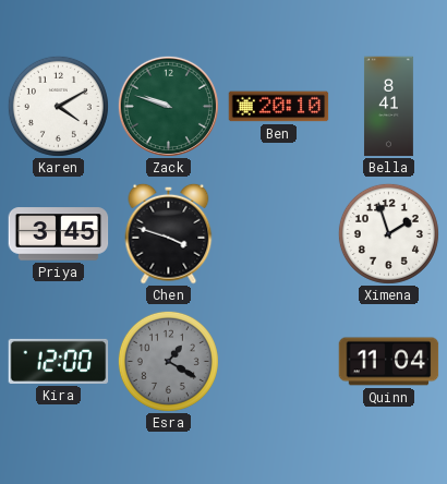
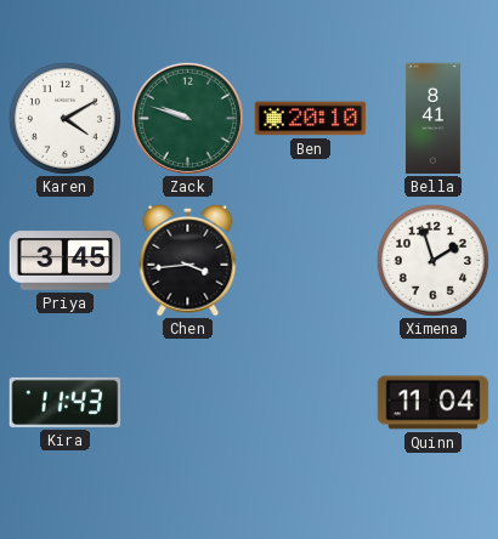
Chen: 3:48 -> 3:44
Kira: 12:00 -> 11:43
Esra: 1:20 -> none
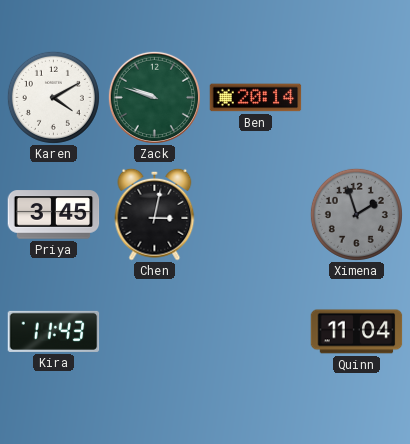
Ben: 20:10 -> 20:14
Bella: 8:41 -> none
Chen: 3:44 -> 3:02
Ximena dial: white -> grey
